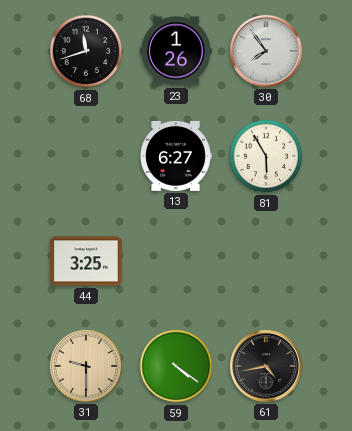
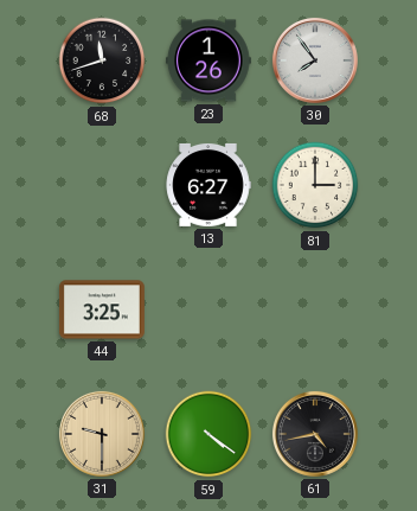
81: 5:55 -> 3:00
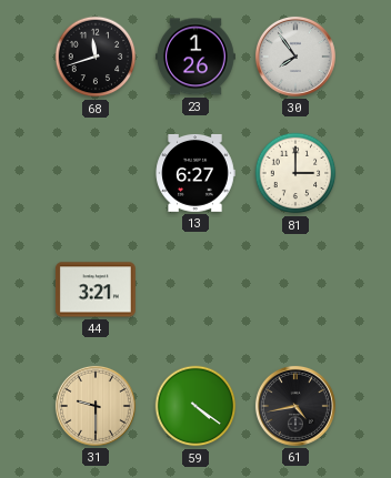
44: 3:25 -> 3:21
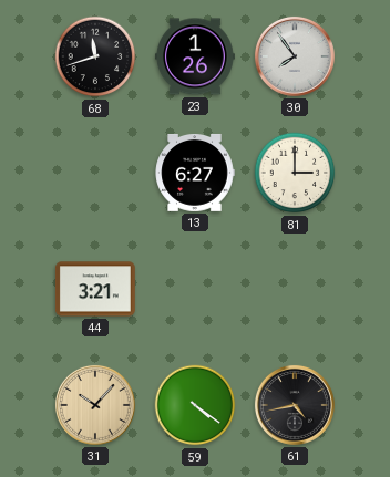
31: 9:30 -> 10:07
